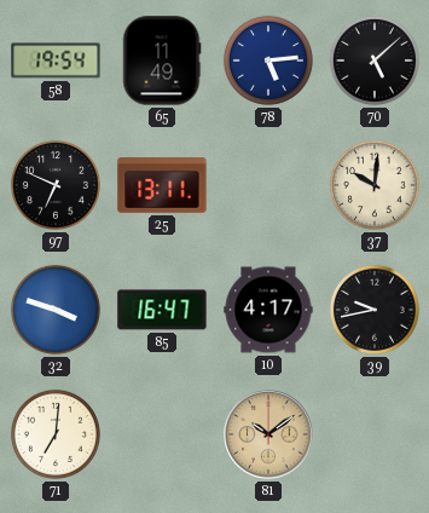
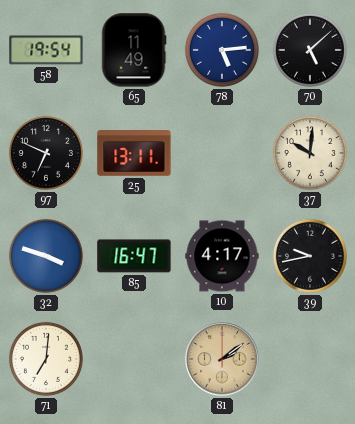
81: 10:09 -> 2:09
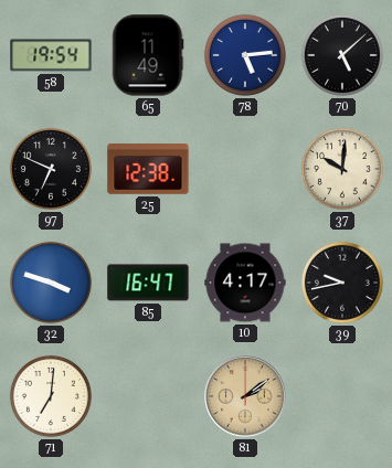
25: 13:11 -> 12:38
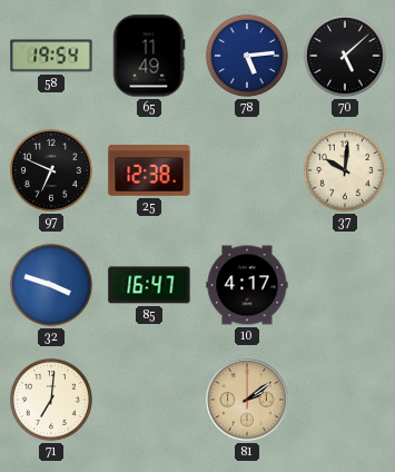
39: 9:43 -> none
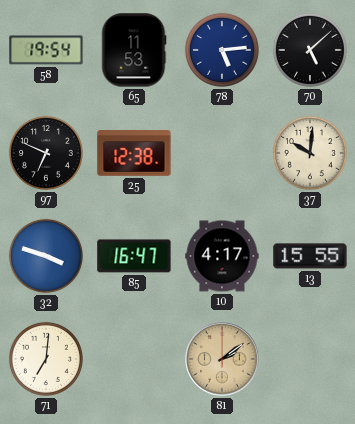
65: 11:49 -> 11:53
13: none -> 15:55
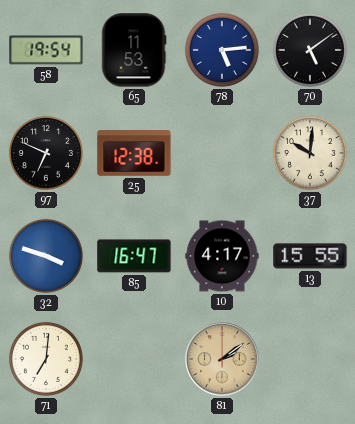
70: 5:08 -> 5:09
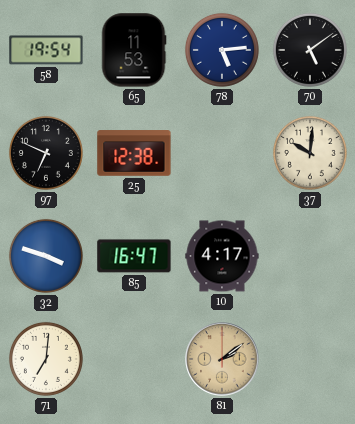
13: 15:55 -> none
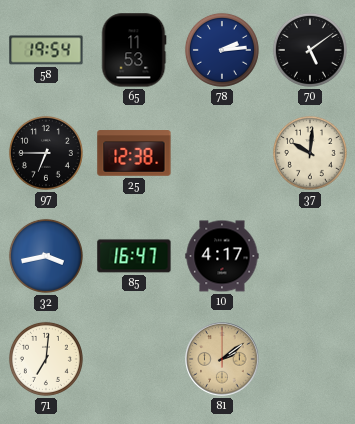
78: 5:14 -> 2:14
97: 6:49 -> 6:45
32: 3:48 -> 3:43
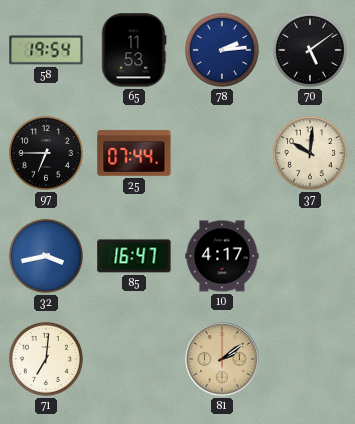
25: 12:38 -> 07:44
